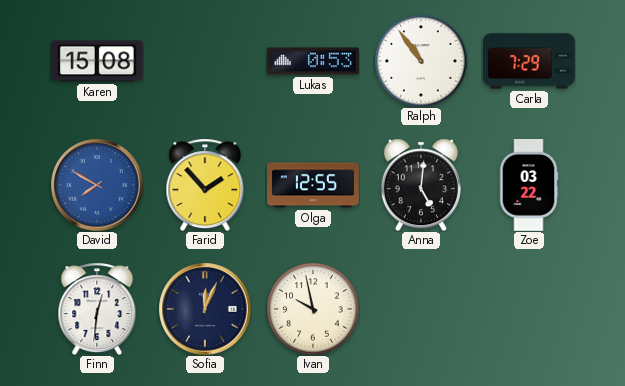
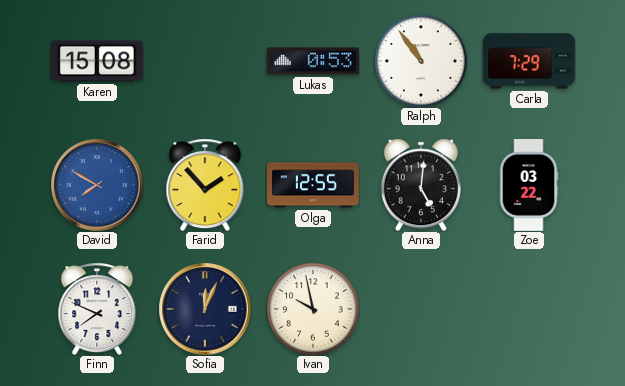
Finn: 12:31 -> 7:49
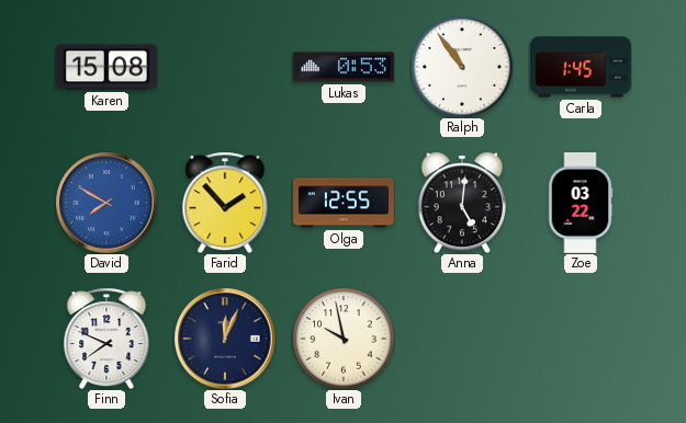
Carla: 7:29 -> 1:45
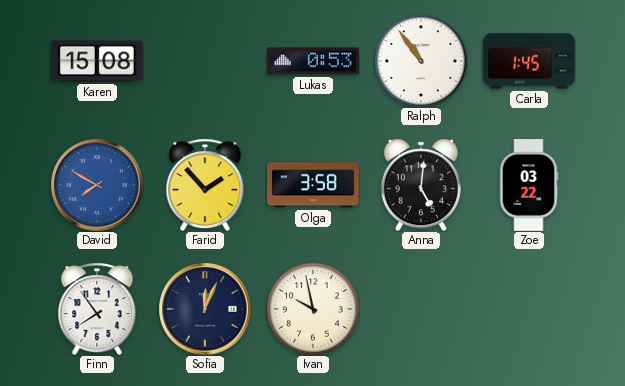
Olga: 12:55 -> 3:58
Finn: 7:49 -> 7:54
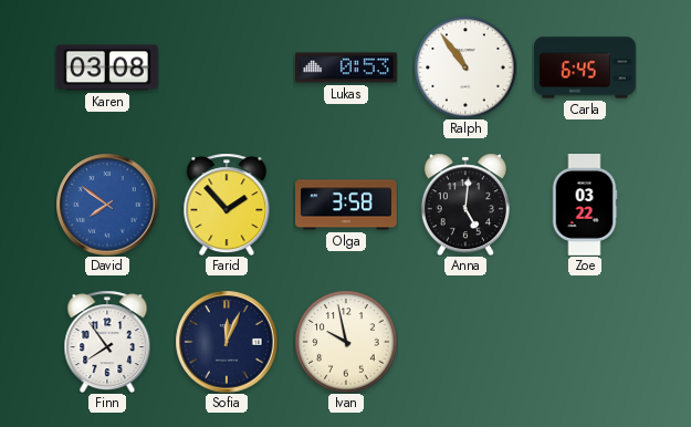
Karen: 15:08 -> 03:08
Carla: 1:45 -> 6:45
David: 7:50 -> 7:51
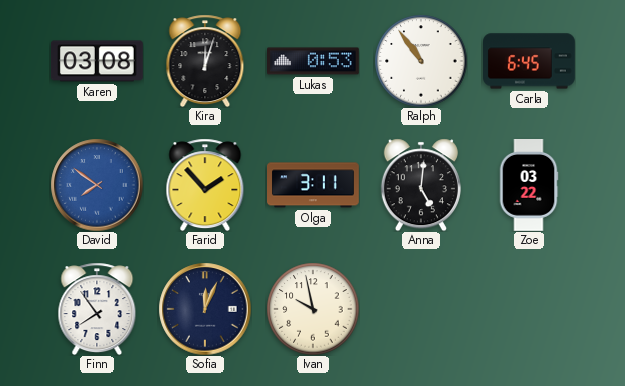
Kira: none -> 12:03
Olga: 3:58 -> 3:11
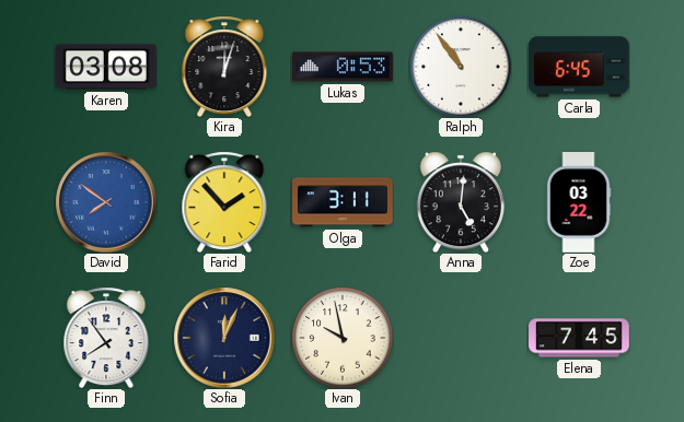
Elena: none -> 7:45
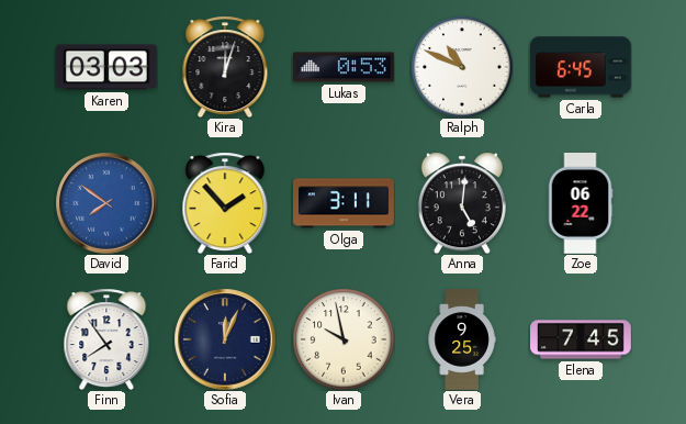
Karen: 03:08 -> 03:03
Ralph: 10:54 -> 10:49
Zoe: 03:22 -> 06:22
Vera: none -> 9:25
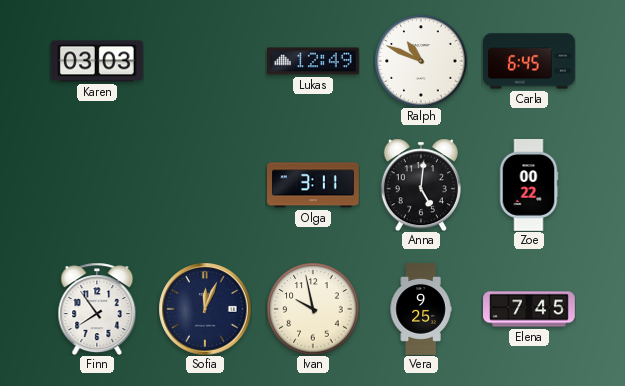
Kira: 12:03 -> none
Lukas: 0:53 -> 12:49
David: 7:51 -> none
Farid: 1:53 -> none
Zoe: 06:22 -> 00:22
